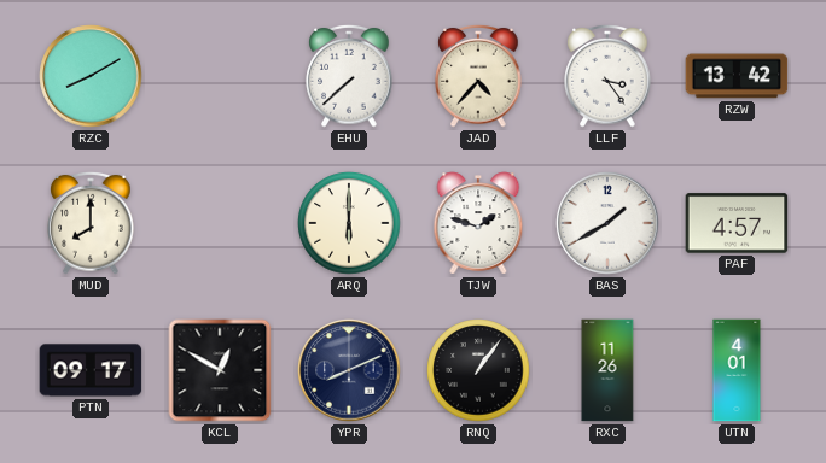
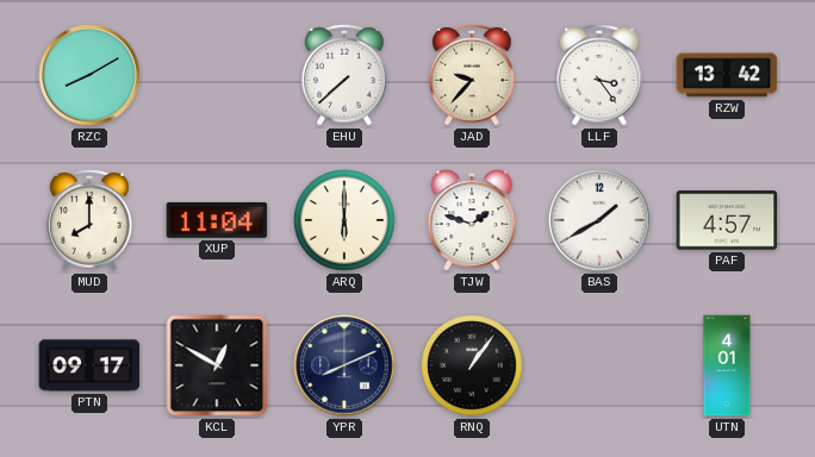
JAD: 4:37 -> 9:37
XUP: none -> 11:04
RXC: 11:26 -> none
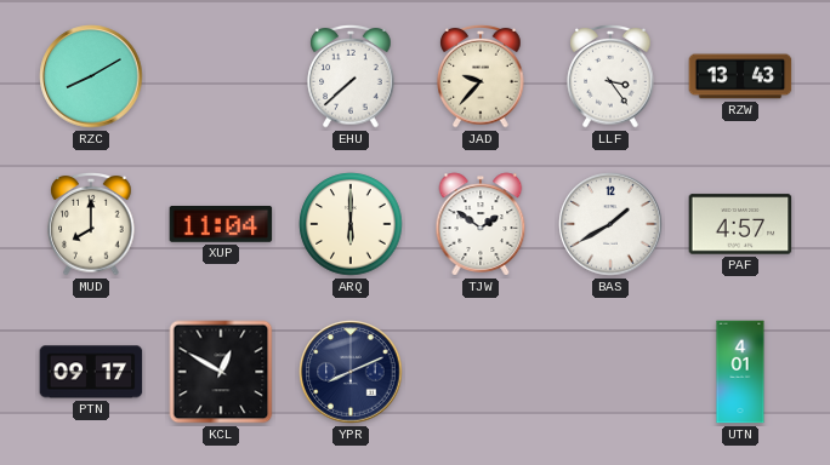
RZW: 13:42 -> 13:43
TJW: 1:48 -> 1:51
RNQ: 1:06 -> none
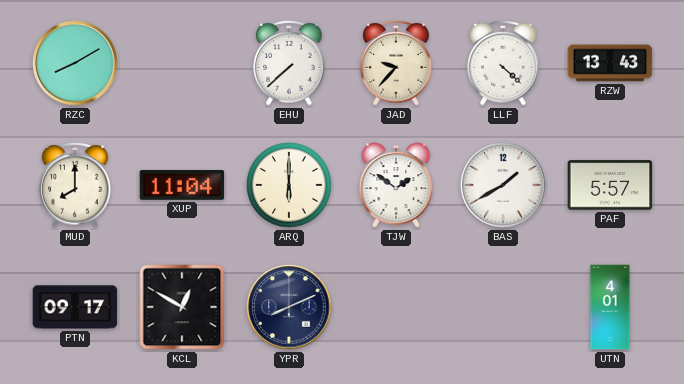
LLF: 3:24 -> 4:22
PAF: 4:57 -> 5:57
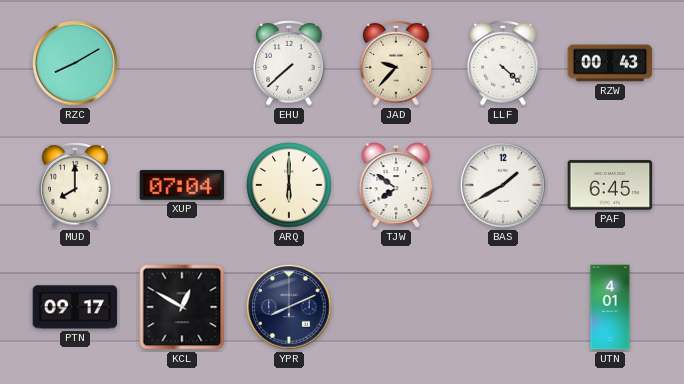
RZW: 13:43 -> 00:43
XUP: 11:04 -> 07:04
TJW: 1:51 -> 7:51
PAF: 5:57 -> 6:45
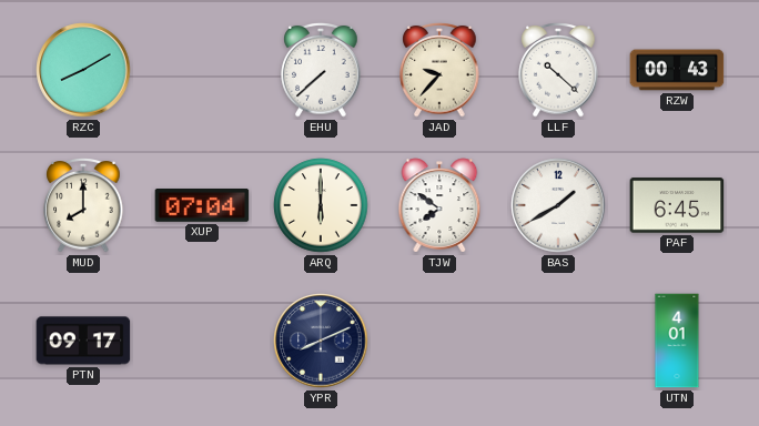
LLF: 4:22 -> 10:22
KCL: 12:50 -> none
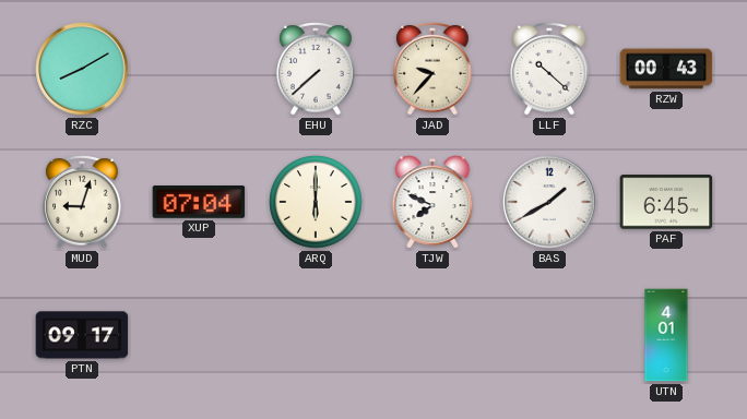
MUD: 8:00 -> 9:03
TJW: 7:51 -> 7:49
YPR: 8:11 -> none
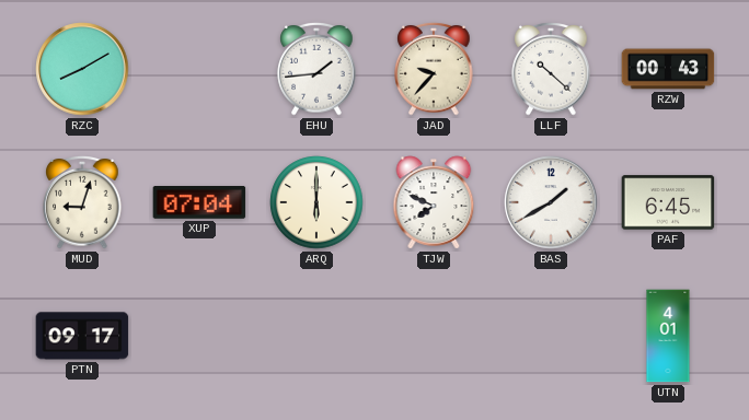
EHU: 7:38 -> 1:44
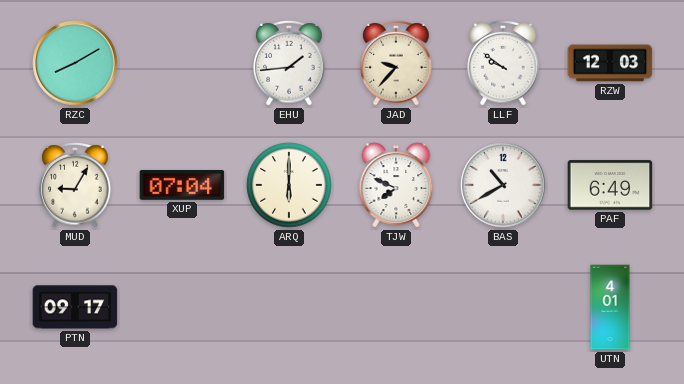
LLF: 10:22 -> 9:51
RZW: 00:43 -> 12:03
MUD: 9:03 -> 9:05
BAS: 1:40 -> 10:40
PAF: 6:45 -> 6:49
